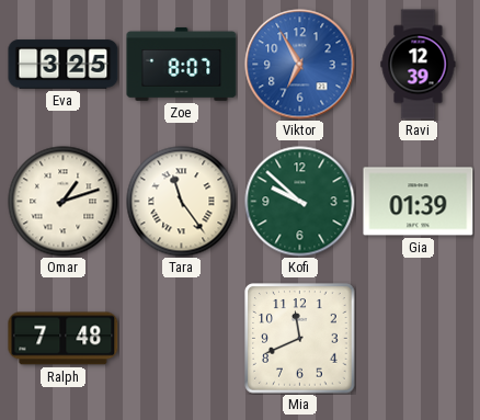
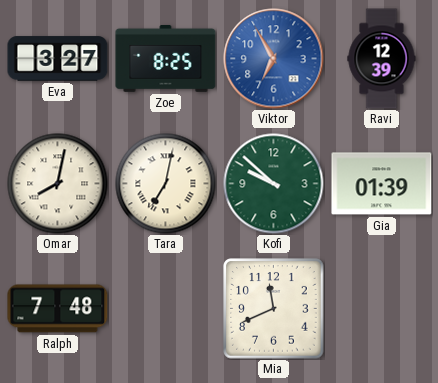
Eva: 3:25 -> 3:27
Zoe: 8:07 -> 8:25
Omar: 1:12 -> 8:02
Tara: 11:24 -> 7:02
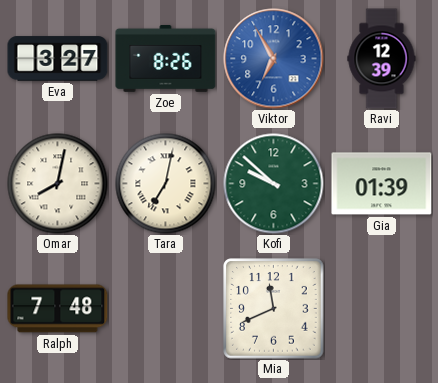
Zoe: 8:25 -> 8:26
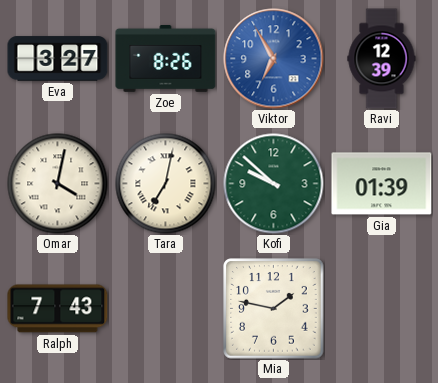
Omar: 8:02 -> 4:02
Ralph: 7:48 -> 7:43
Mia: 11:41 -> 1:47
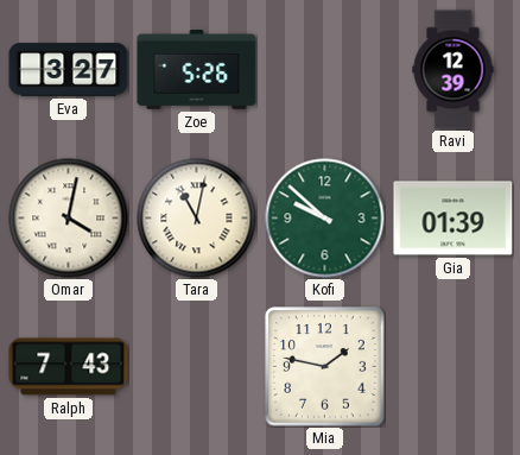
Zoe: 8:26 -> 5:26
Viktor: 6:55 -> none
Tara: 7:02 -> 11:02
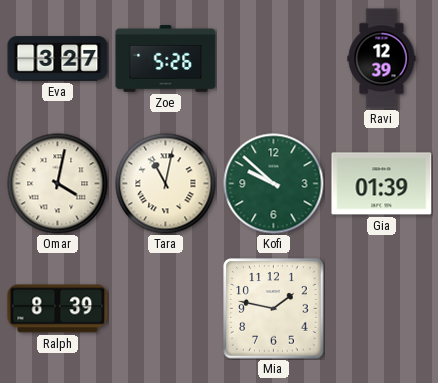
Ralph: 7:43 -> 8:39
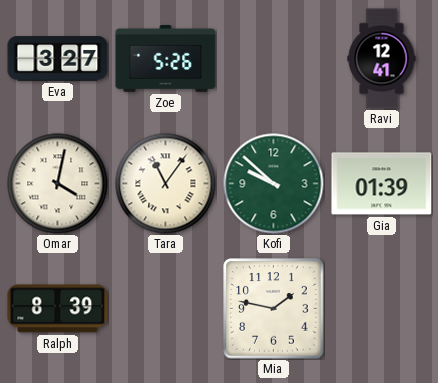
Ravi: 12:39 -> 12:41
Tara: 11:02 -> 11:06
